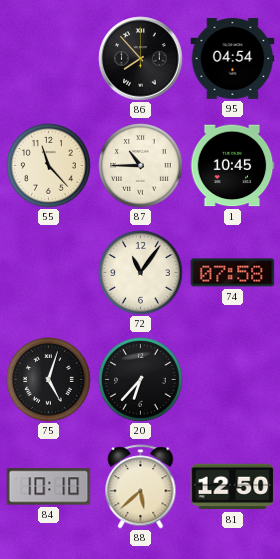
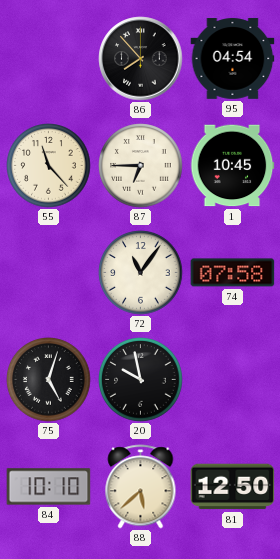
87: 10:45 -> 6:45
20: 6:37 -> 9:58
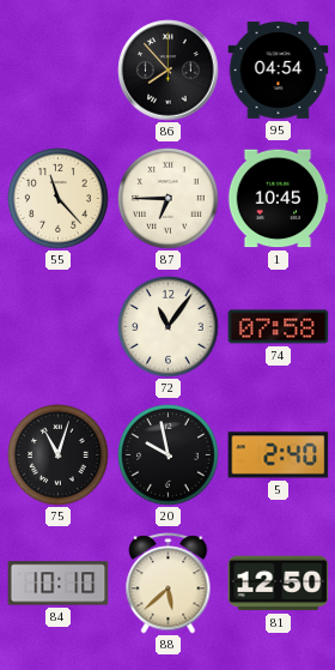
75: 5:03 -> 11:03
5: none -> 2:40
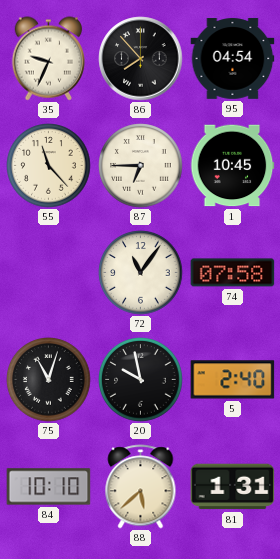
35: none -> 9:34
81: 12:50 -> 1:31
